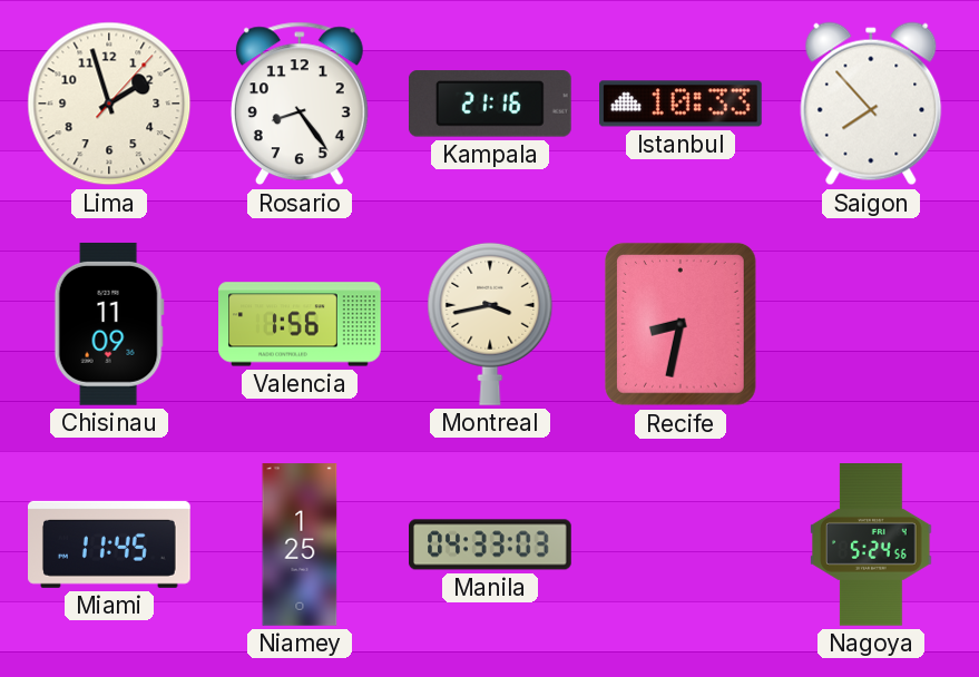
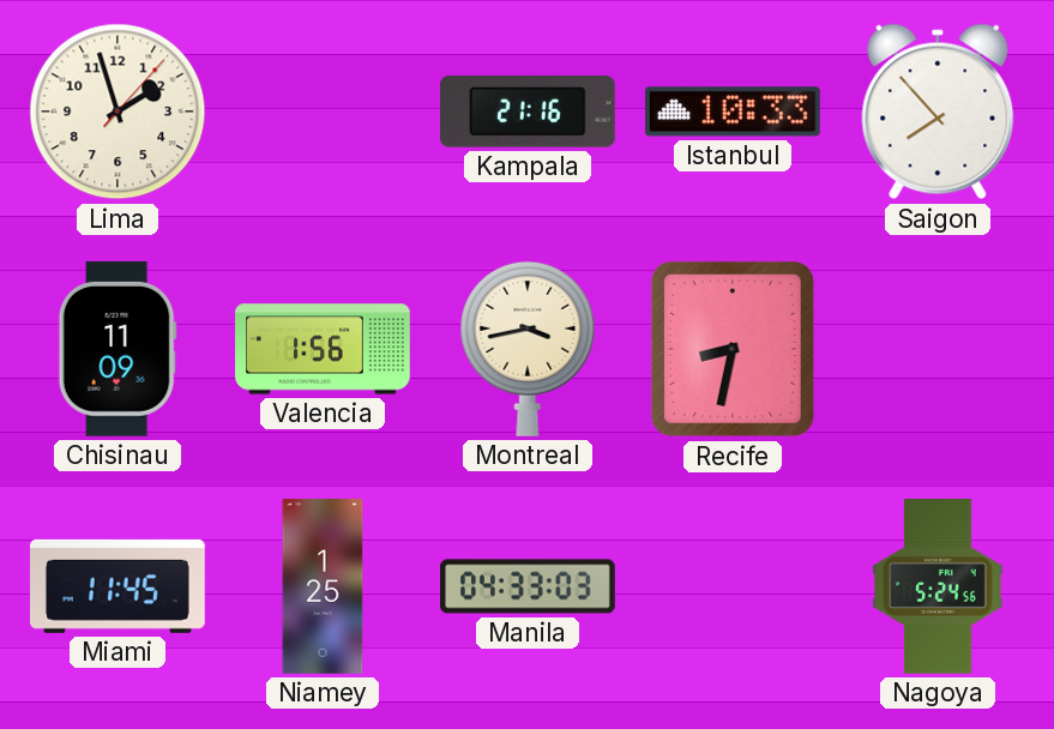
Rosario: 8:24 -> none
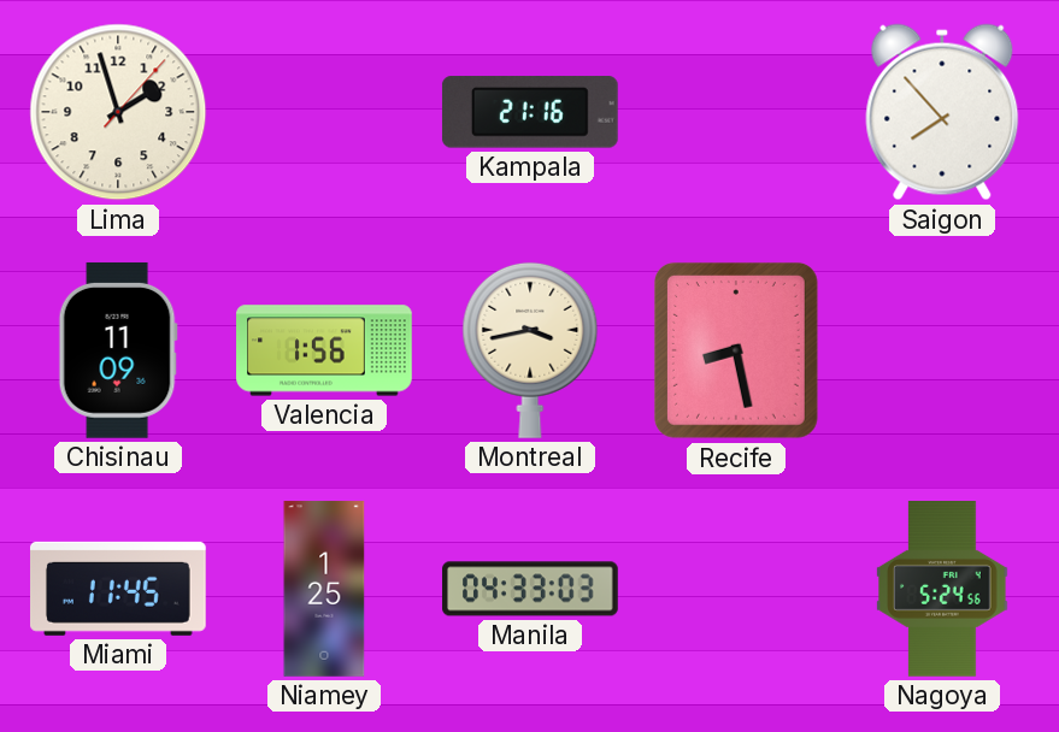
Istanbul: 10:33 -> none
Recife: 8:32 -> 8:28
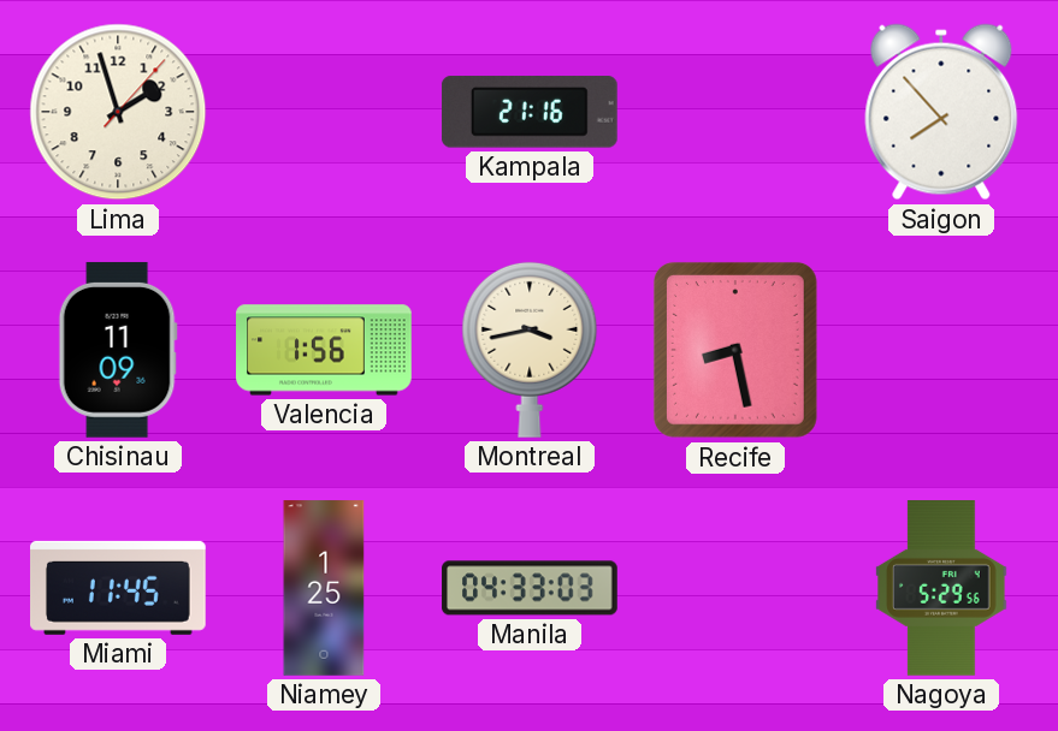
Nagoya: 5:24 -> 5:29
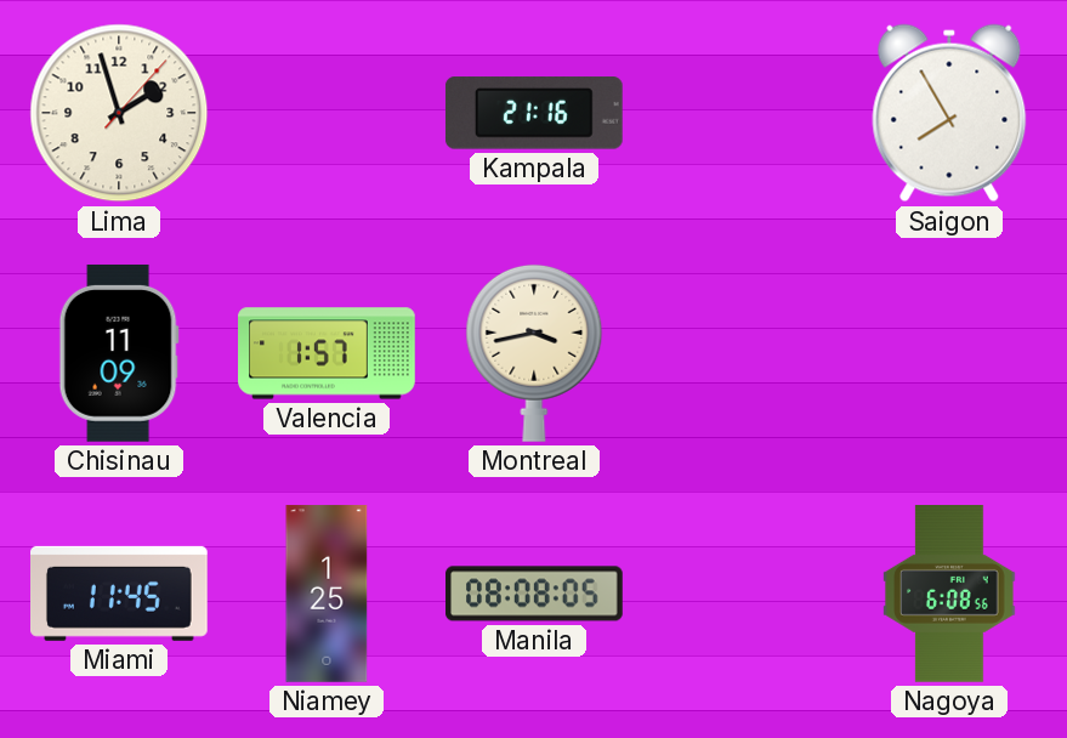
Saigon: 7:53 -> 7:55
Valencia: 1:56 -> 1:57
Recife: 8:28 -> none
Manila: 04:33 -> 08:08
Nagoya: 5:29 -> 6:08
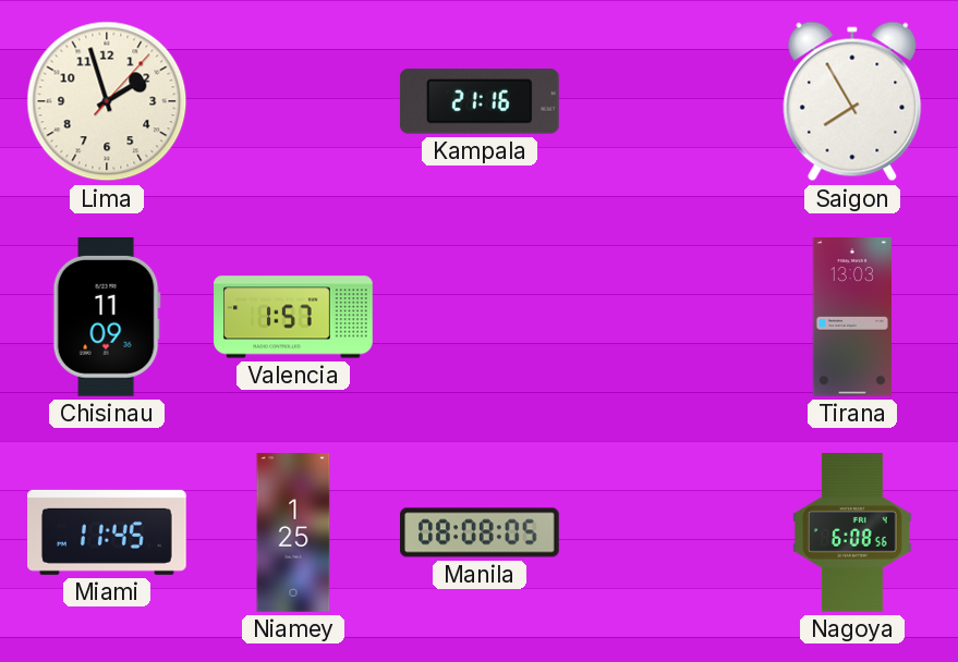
Montreal: 3:43 -> none
Tirana: none -> 13:03
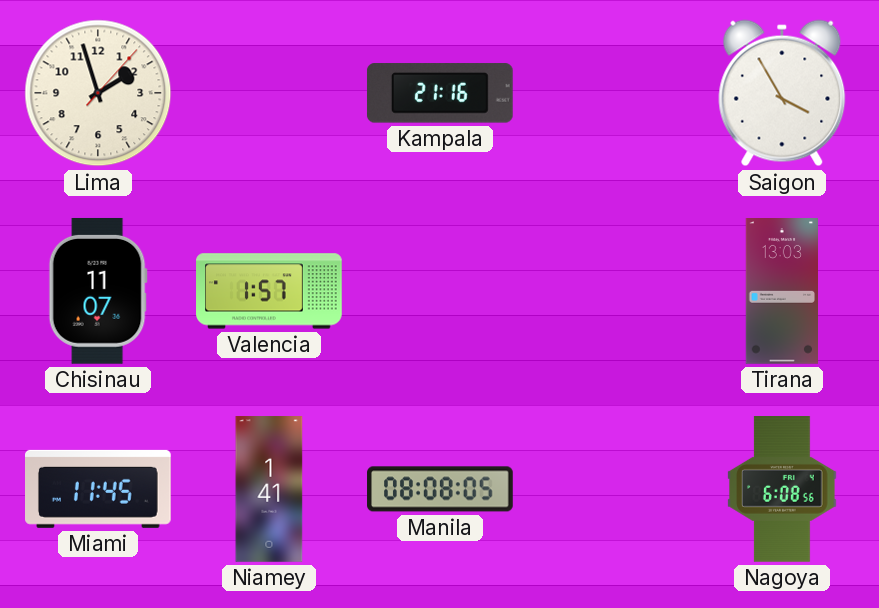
Saigon: 7:55 -> 3:55
Chisinau: 11:09 -> 11:07
Niamey: 1:25 -> 1:41
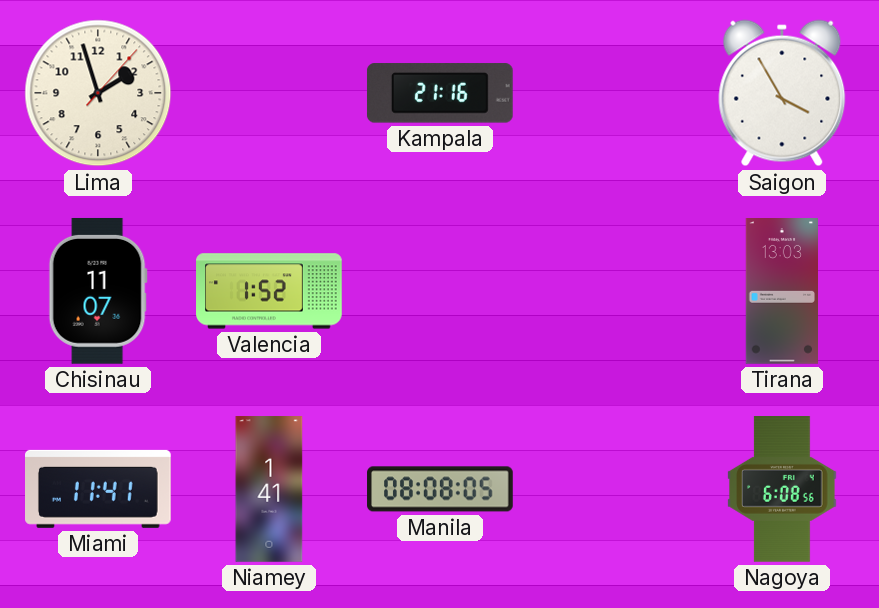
Valencia: 1:57 -> 1:52
Miami: 11:45 -> 11:41
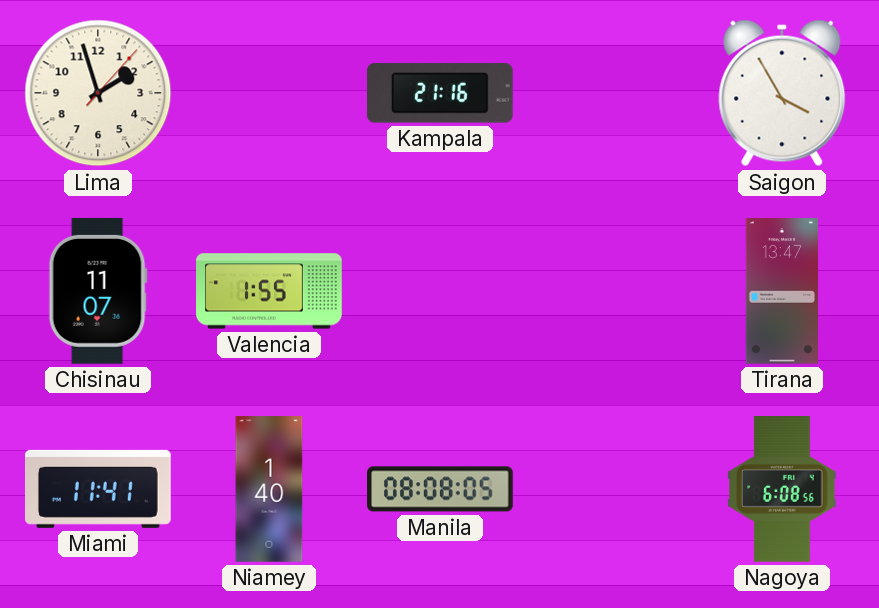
Valencia: 1:52 -> 1:55
Tirana: 13:03 -> 13:47
Niamey: 1:41 -> 1:40
